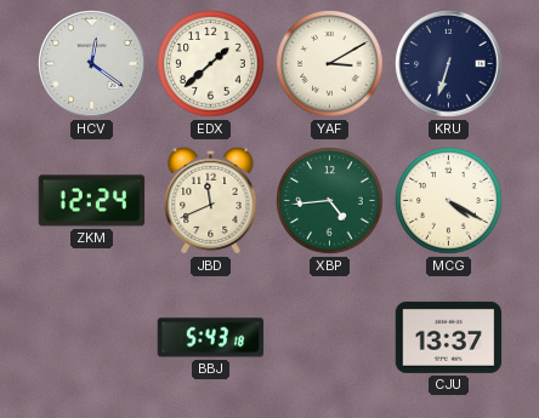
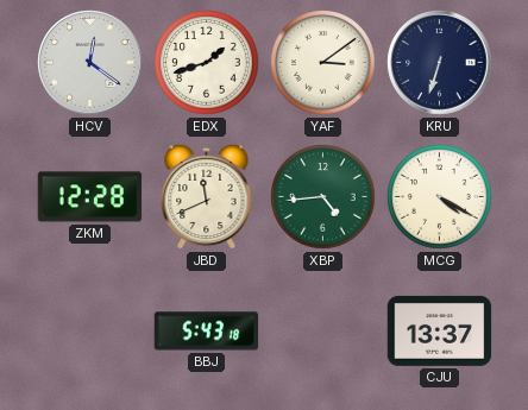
EDX: 1:38 -> 1:42
YAF: 3:10 -> 3:09
ZKM: 12:24 -> 12:28
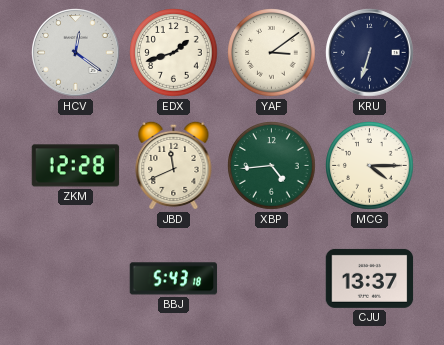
MCG: 4:20 -> 4:15
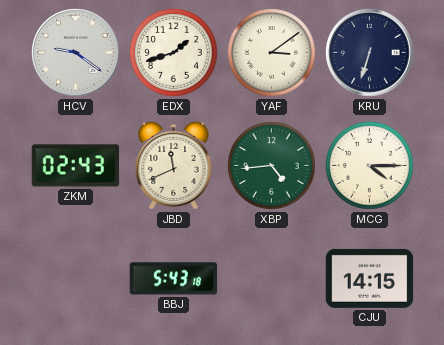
HCV: 12:21 -> 9:21
ZKM: 12:28 -> 02:43
CJU: 13:37 -> 14:15
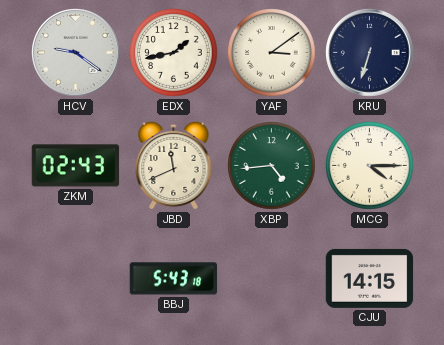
EDX: 1:42 -> 1:43
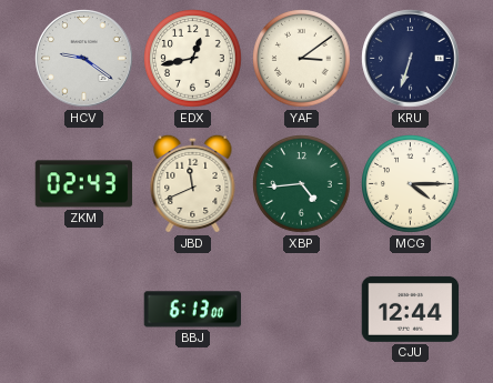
EDX: 1:43 -> 12:43
BBJ: 5:43 -> 6:13
CJU: 14:15 -> 12:44
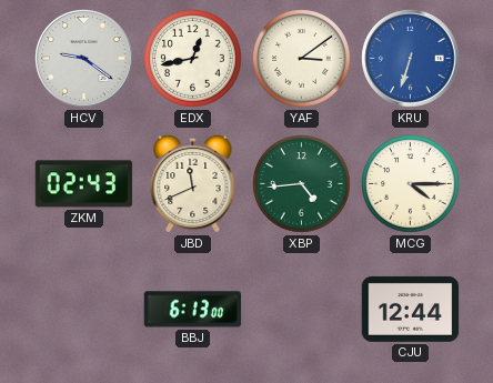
KRU dial: navy -> blue
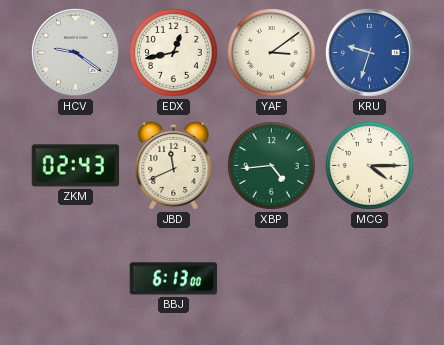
KRU: 6:33 -> 9:33
CJU: 12:44 -> none
